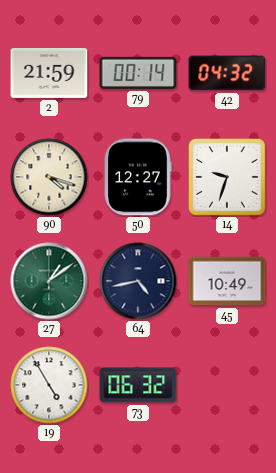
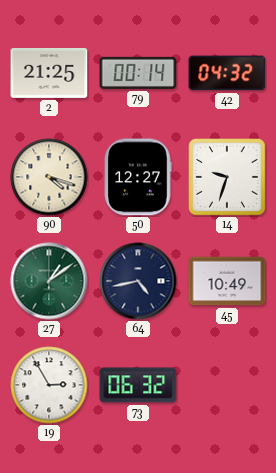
2: 21:59 -> 21:25
19: 4:55 -> 2:55
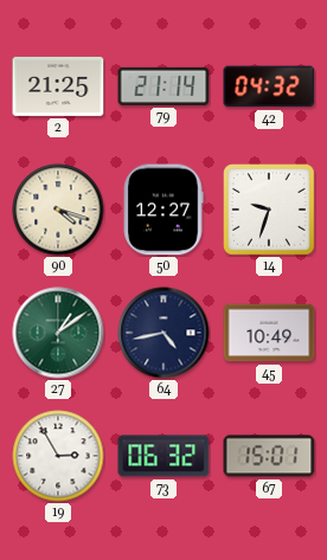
79: 00:14 -> 21:14
67: none -> 15:01
